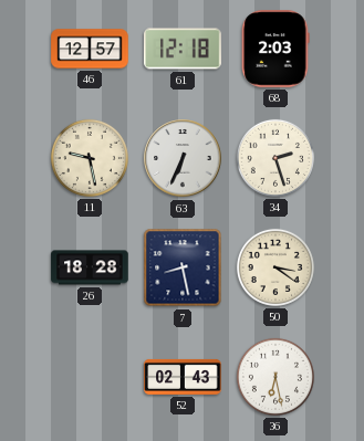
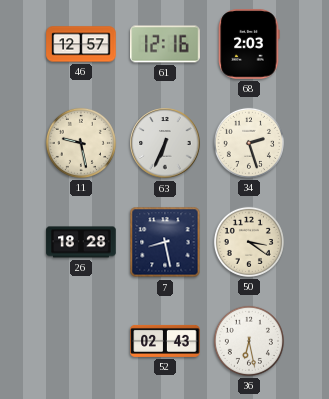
61: 12:18 -> 12:16
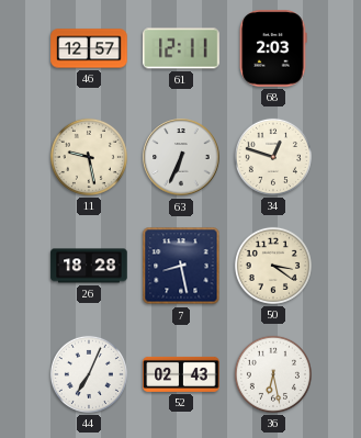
61: 12:16 -> 12:11
34: 2:27 -> 12:48
44: none -> 7:04
